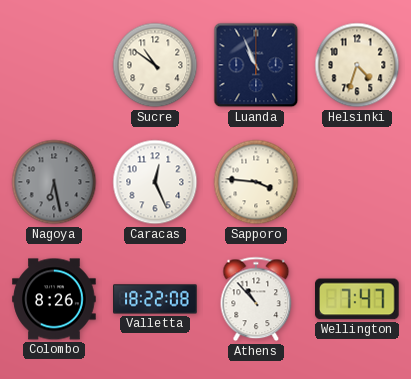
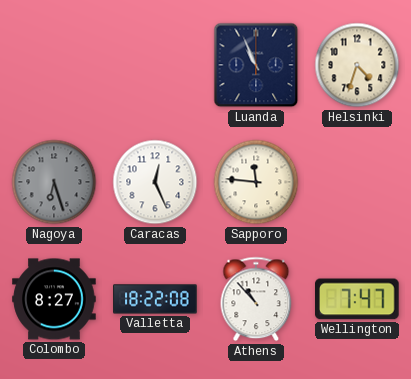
Sucre: 10:51 -> none
Nagoya: 6:28 -> 6:27
Sapporo: 3:46 -> 11:46
Colombo: 8:26 -> 8:27
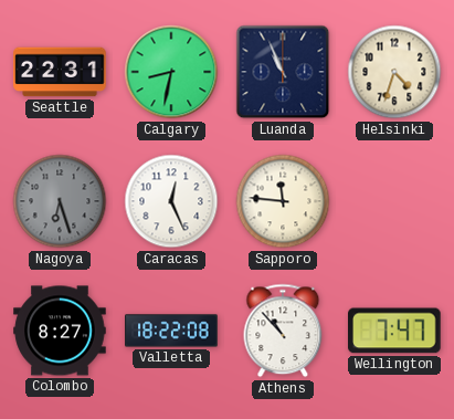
Seattle: none -> 22:31
Calgary: none -> 8:32
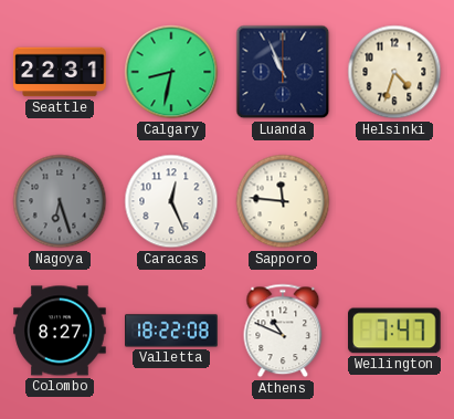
Athens: 10:53 -> 10:49
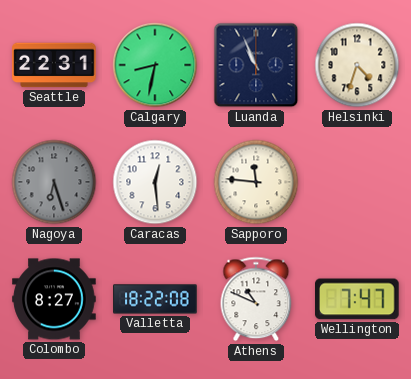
Caracas: 12:26 -> 12:29
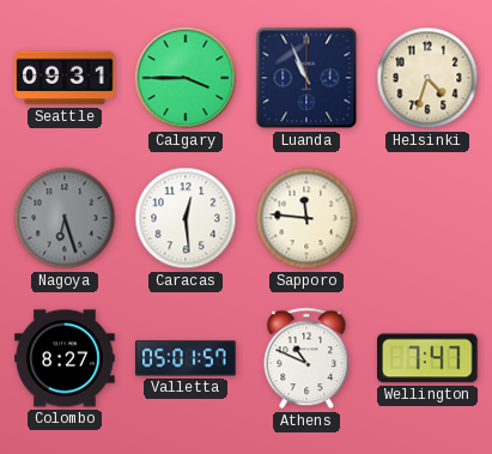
Seattle: 22:31 -> 09:31
Calgary: 8:32 -> 3:45
Valletta: 18:22 -> 05:01
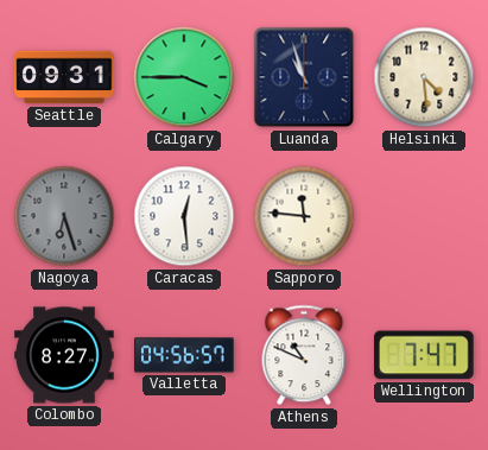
Luanda: 10:56 -> 10:57
Helsinki: 4:33 -> 4:29
Valletta: 05:01 -> 04:56
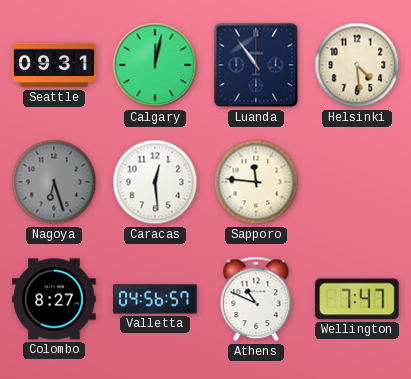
Calgary: 3:45 -> 12:02
Luanda: 10:57 -> 10:54
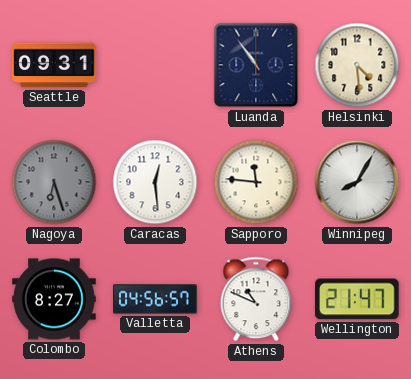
Calgary: 12:02 -> none
Winnipeg: none -> 8:05
Wellington: 7:47 -> 21:47
